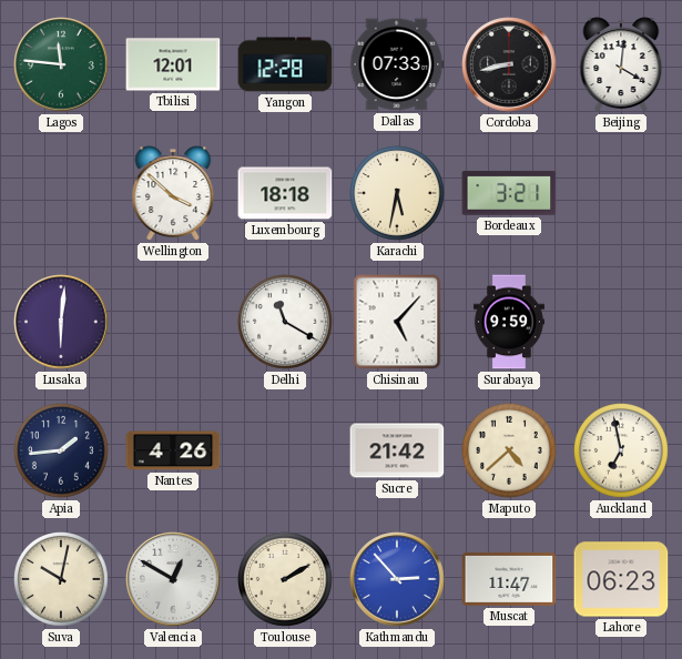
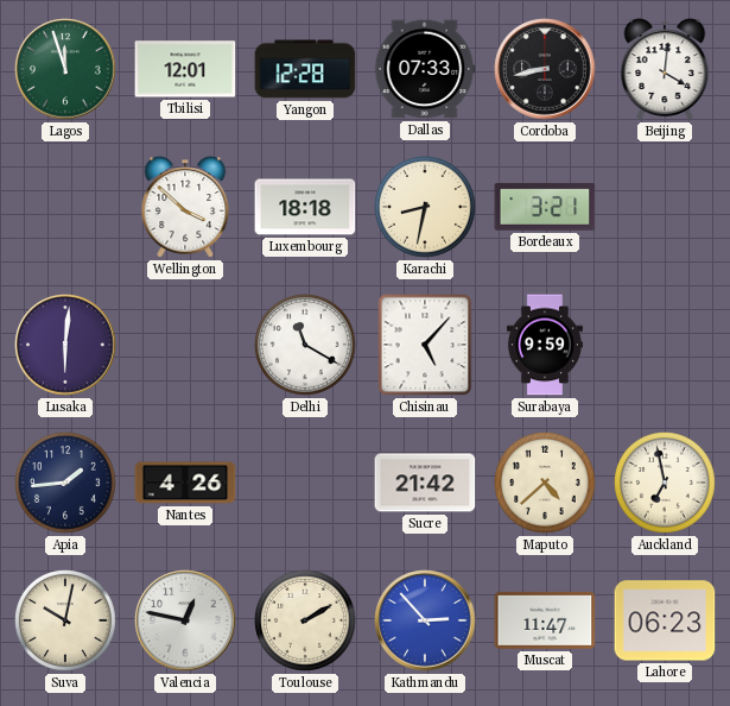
Lagos: 11:46 -> 11:57
Karachi: 5:32 -> 8:32
Valencia: 12:50 -> 12:47
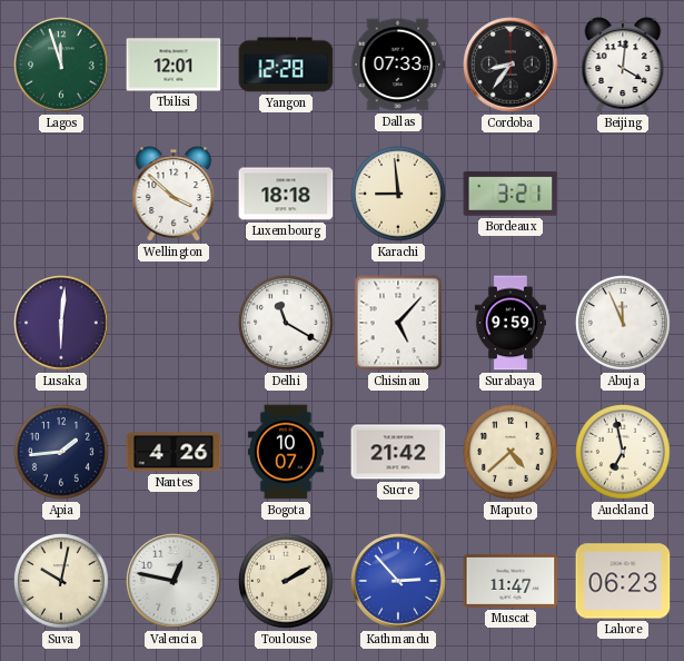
Cordoba: 8:43 -> 8:36
Karachi: 8:32 -> 8:59
Abuja: none -> 11:56
Bogota: none -> 10:07
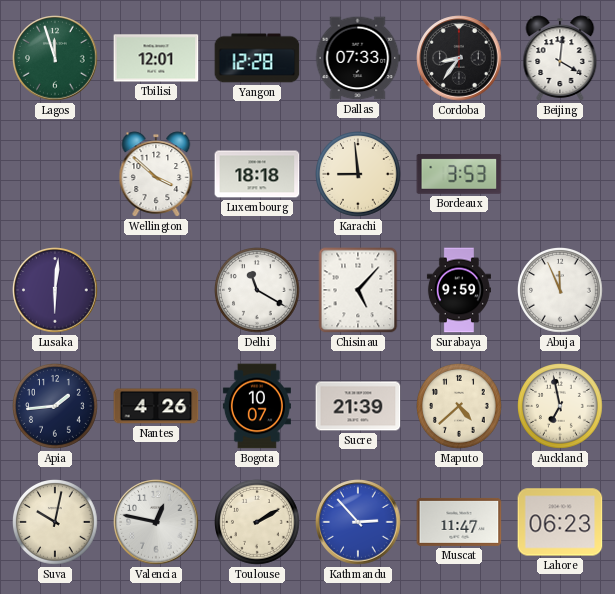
Bordeaux: 3:21 -> 3:53
Sucre: 21:42 -> 21:39
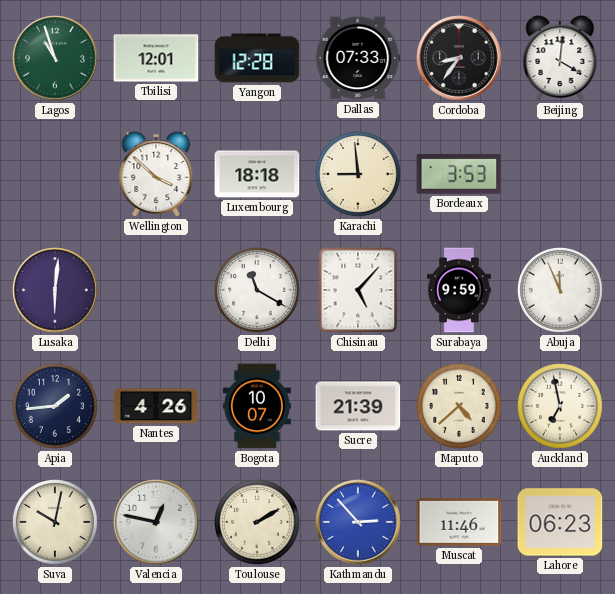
Lagos: 11:57 -> 10:57
Muscat: 11:47 -> 11:46
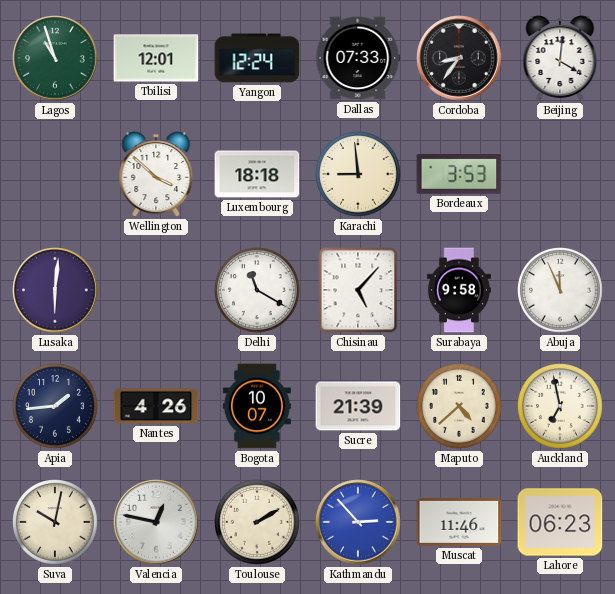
Yangon: 12:28 -> 12:24
Surabaya: 9:59 -> 9:58
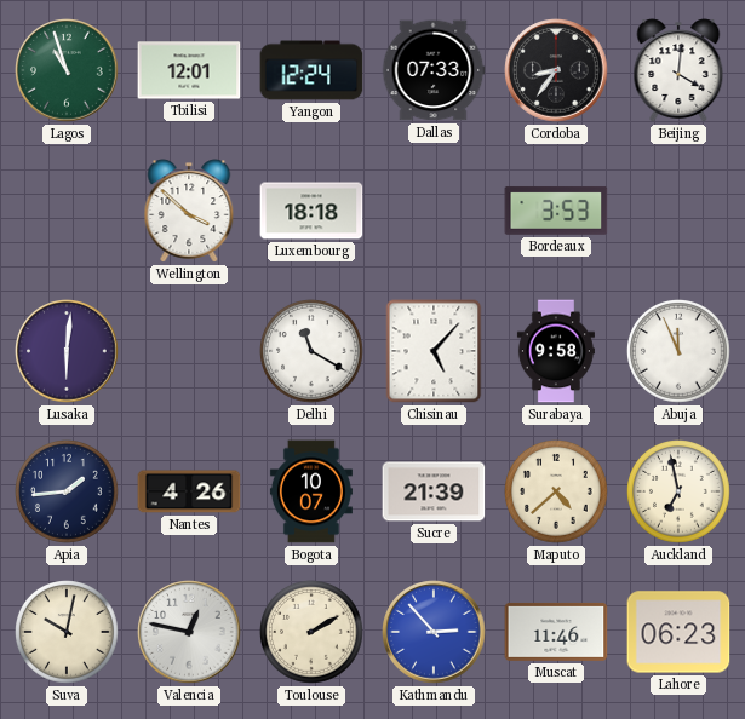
Karachi: 8:59 -> none
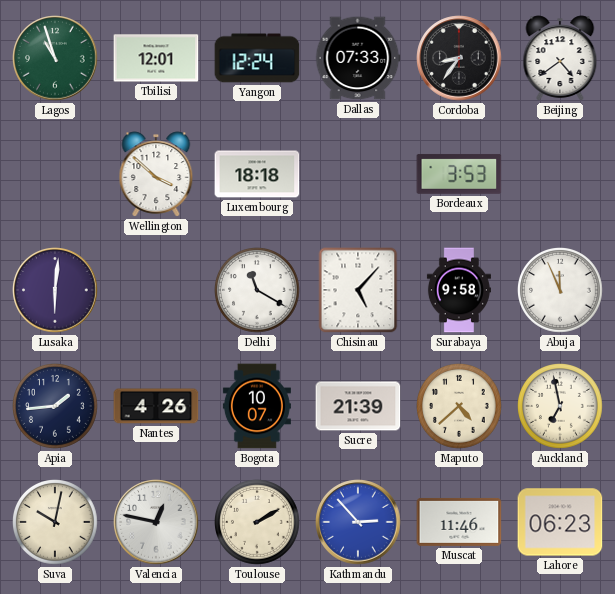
Beijing: 4:01 -> 4:39
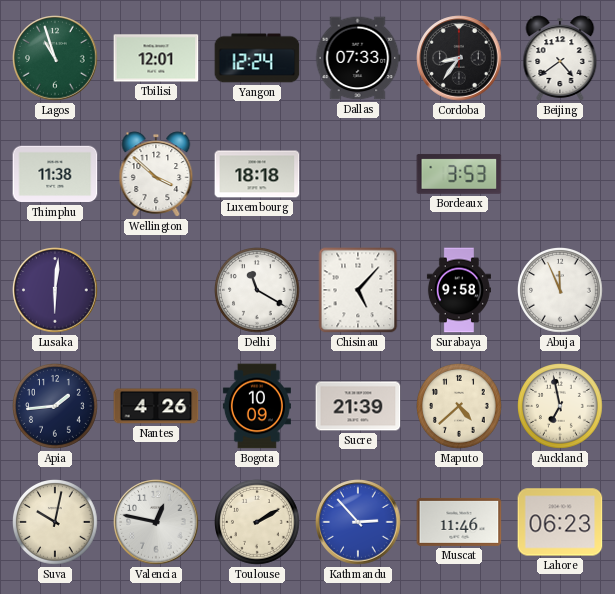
Thimphu: none -> 11:38
Bogota: 10:07 -> 10:09
